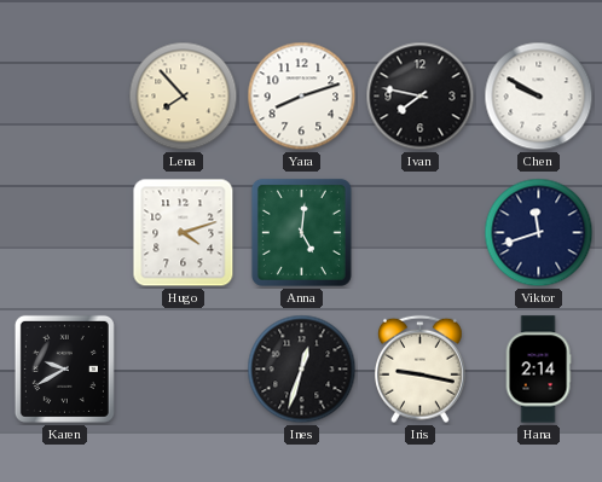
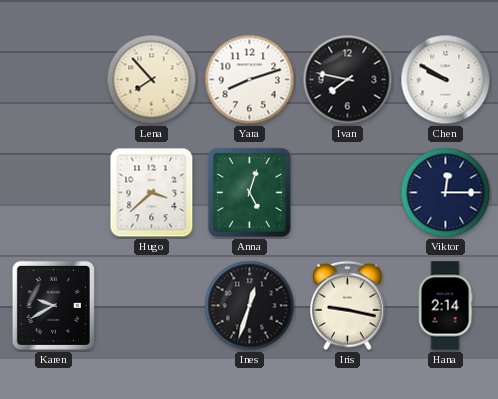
Hugo: 4:12 -> 3:38
Anna: 5:01 -> 5:03
Viktor: 11:42 -> 12:15
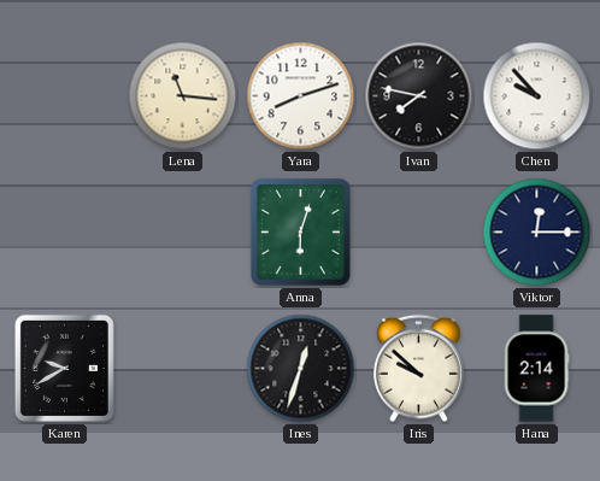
Lena: 7:53 -> 11:16
Chen: 9:50 -> 9:53
Hugo: 3:38 -> none
Anna: 5:03 -> 6:03
Iris: 9:17 -> 9:52
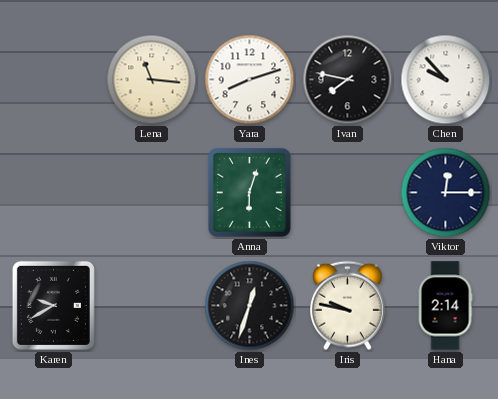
Iris: 9:52 -> 9:47
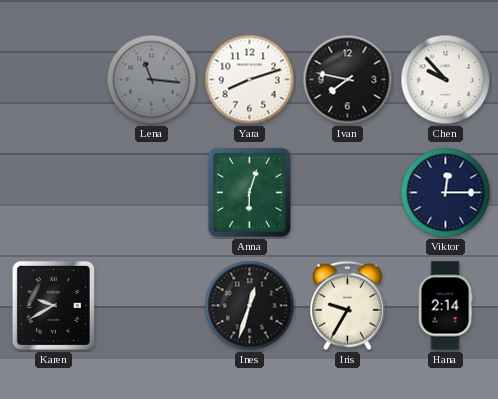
Lena dial: cream -> grey
Iris: 9:47 -> 9:35
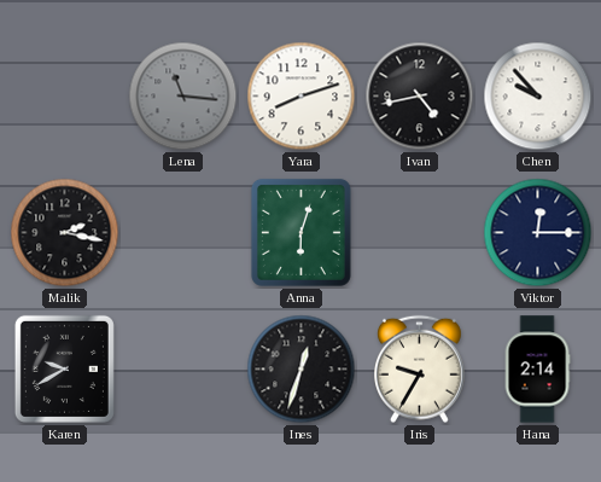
Ivan: 7:47 -> 4:43
Malik: none -> 2:17
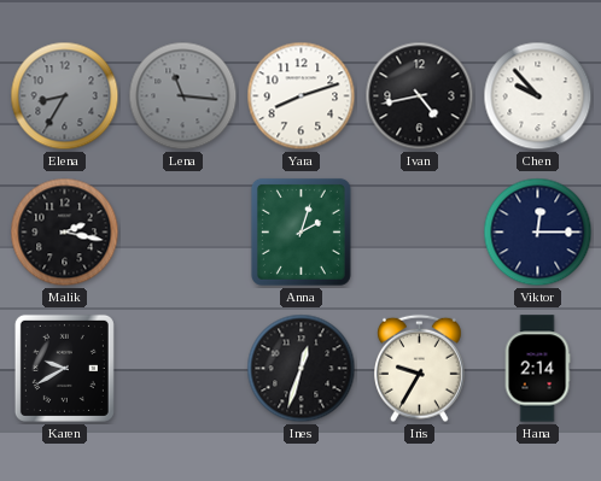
Elena: none -> 8:35
Anna: 6:03 -> 2:03
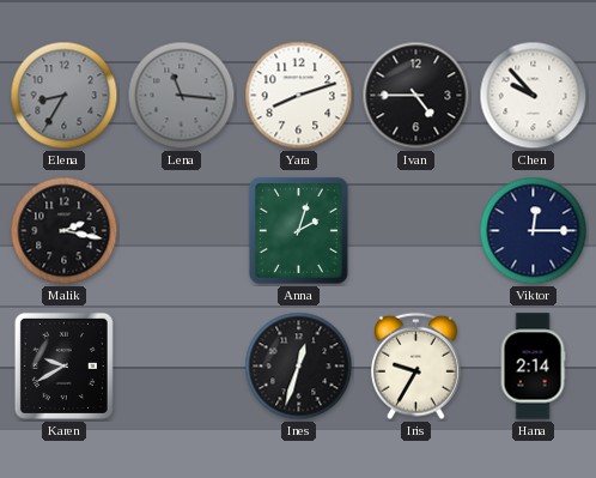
Ivan: 4:43 -> 4:45
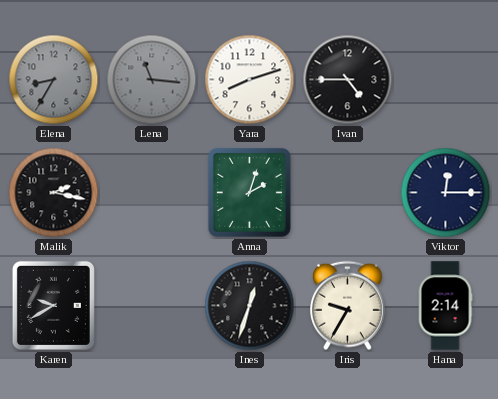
Chen: 9:53 -> none
